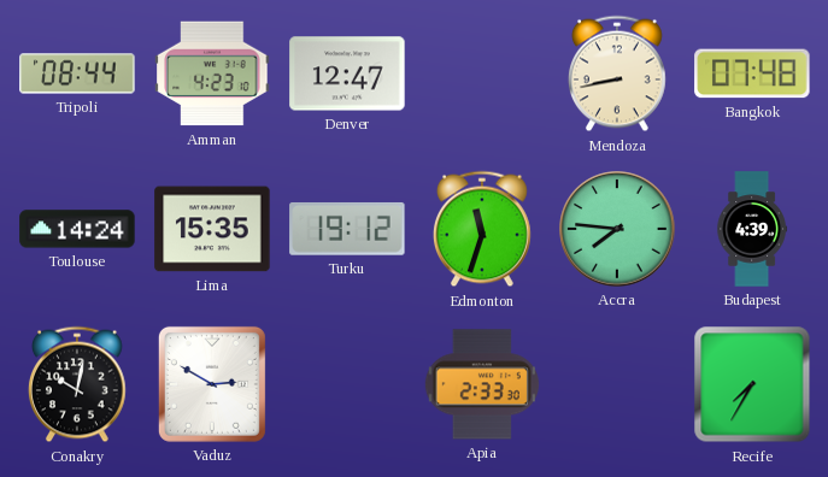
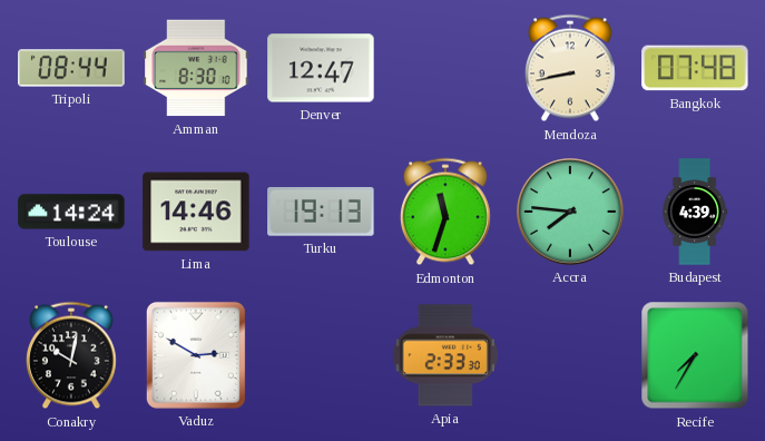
Amman: 4:23 -> 8:30
Lima: 15:35 -> 14:46
Turku: 19:12 -> 19:13
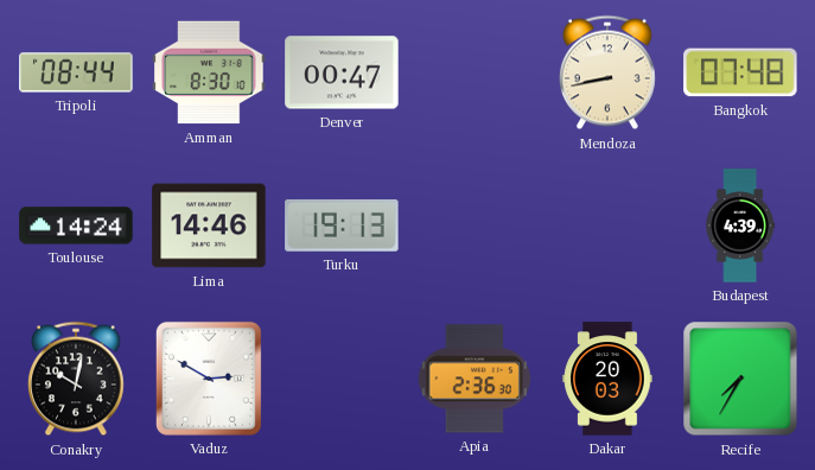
Denver: 12:47 -> 00:47
Edmonton: 11:33 -> none
Accra: 7:46 -> none
Apia: 2:33 -> 2:36
Dakar: none -> 20:03
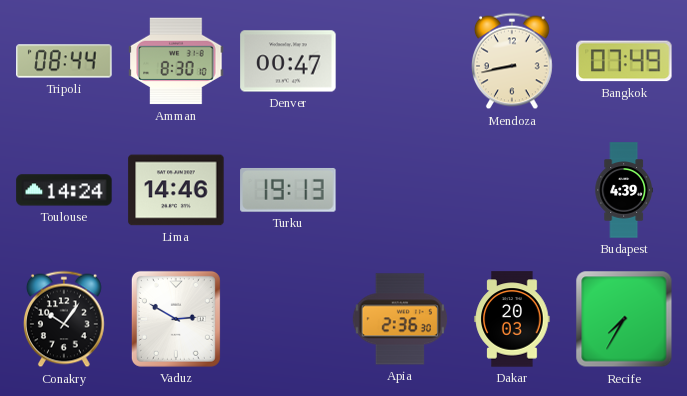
Bangkok: 07:48 -> 07:49
Conakry: 10:02 -> 10:06
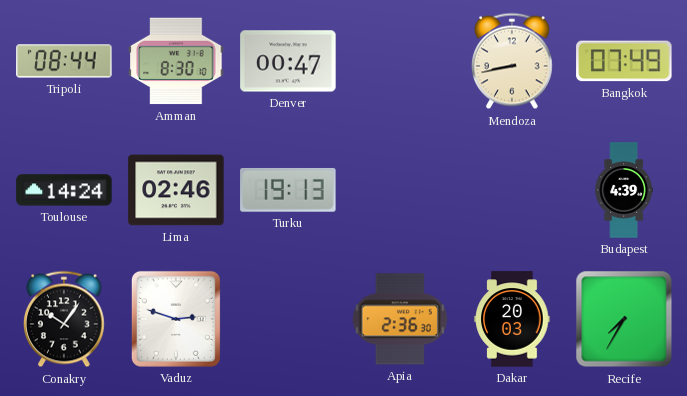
Lima: 14:46 -> 02:46
Vaduz: 2:50 -> 2:48
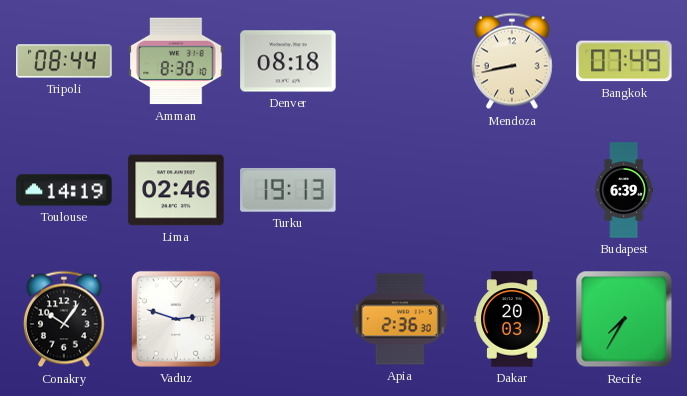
Denver: 00:47 -> 08:18
Toulouse: 14:24 -> 14:19
Budapest: 4:39 -> 6:39
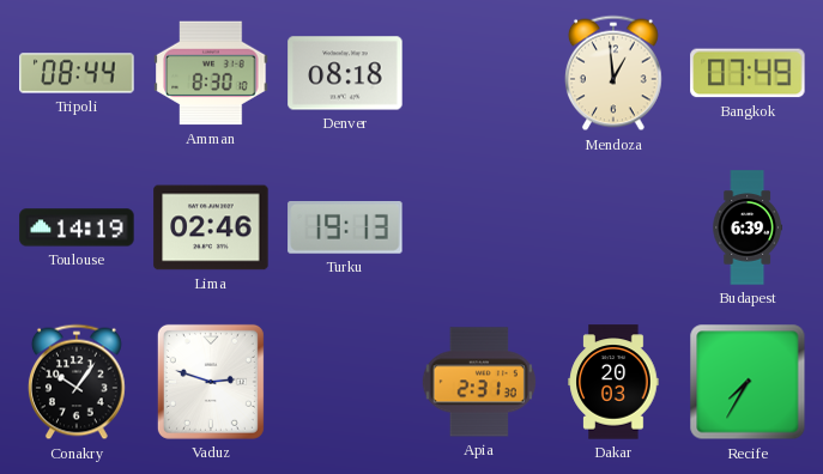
Mendoza: 8:43 -> 12:59
Apia: 2:36 -> 2:31
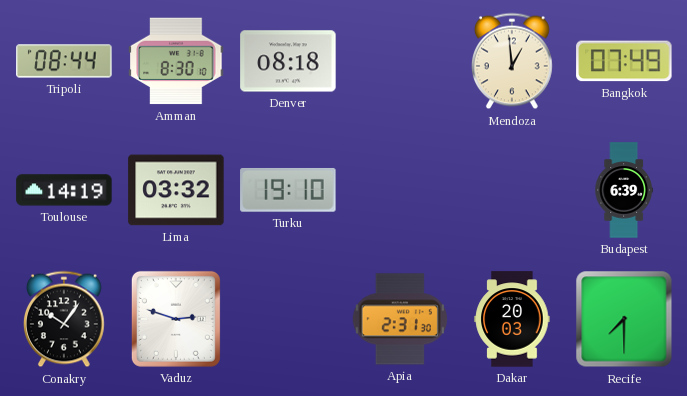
Lima: 02:46 -> 03:32
Turku: 19:13 -> 19:10
Recife: 7:35 -> 7:30
